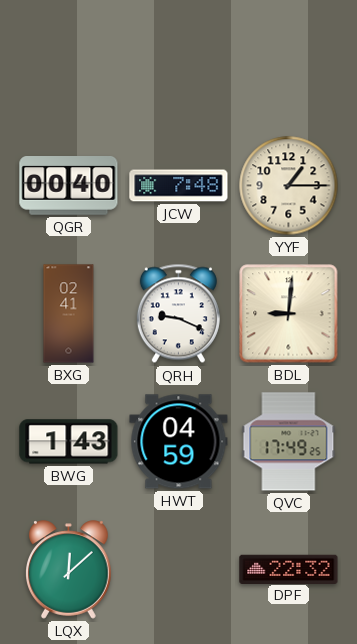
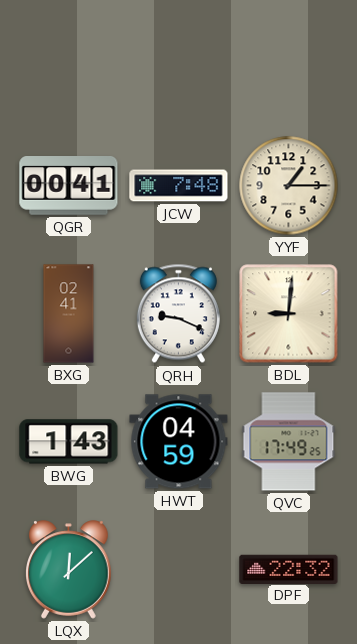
QGR: 00:40 -> 00:41
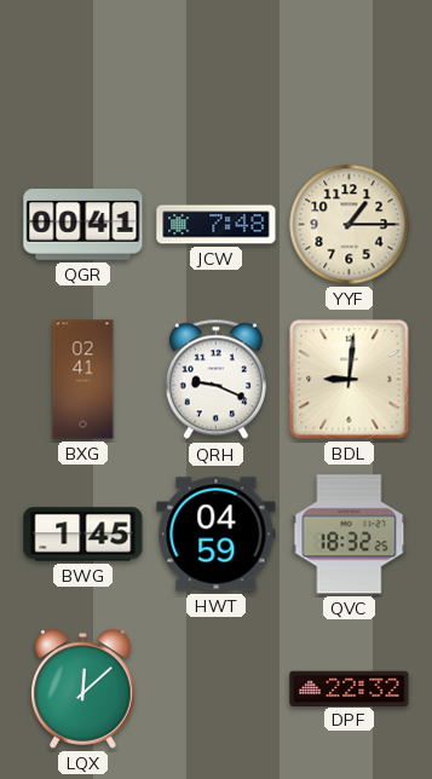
BWG: 1:43 -> 1:45
QVC: 17:49 -> 18:32
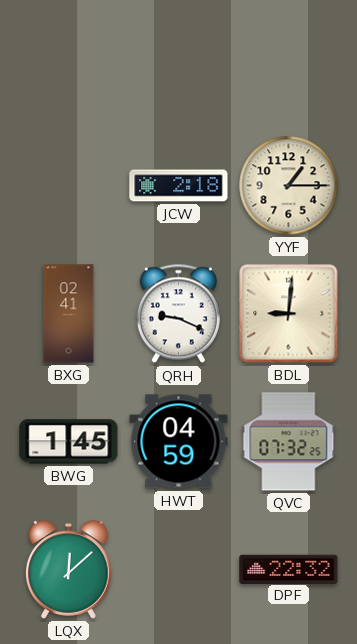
QGR: 00:41 -> none
JCW: 7:48 -> 2:18
QVC: 18:32 -> 07:32
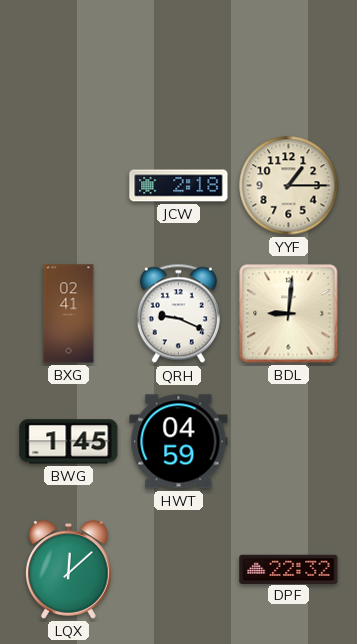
QVC: 07:32 -> none
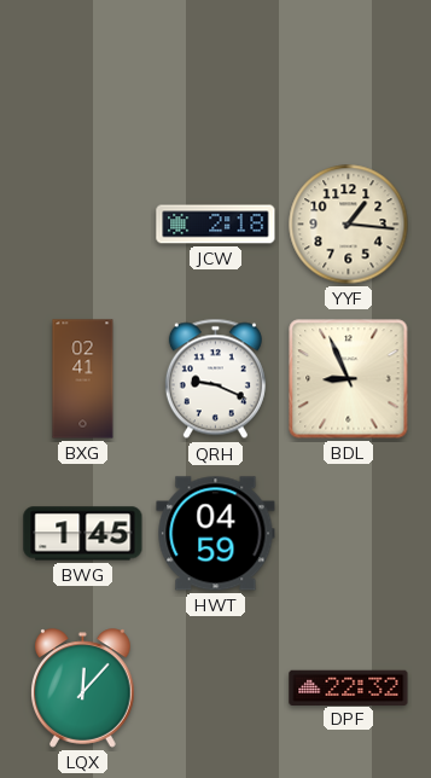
YYF: 1:15 -> 1:16
BDL: 9:01 -> 8:56
LQX: 12:08 -> 12:07
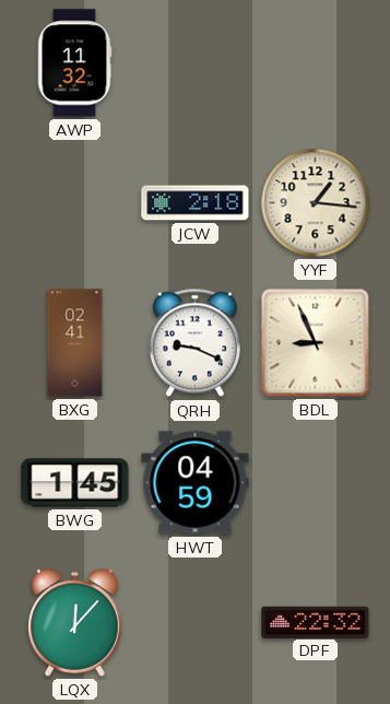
AWP: none -> 11:32
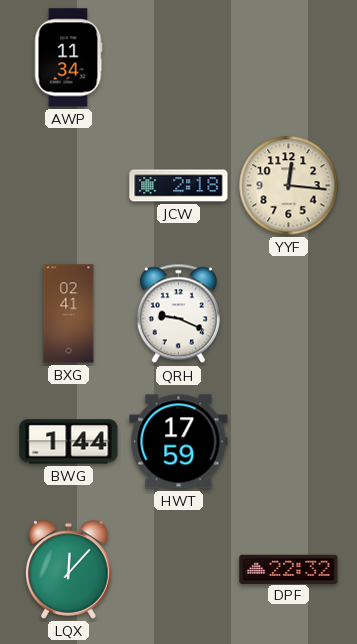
AWP: 11:32 -> 11:34
YYF: 1:16 -> 12:16
BDL: 8:56 -> none
BWG: 1:45 -> 1:44
HWT: 04:59 -> 17:59
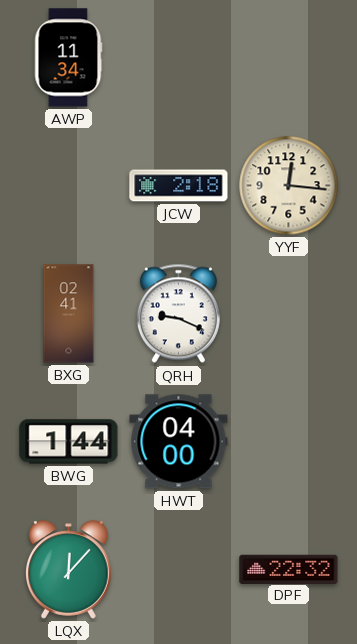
HWT: 17:59 -> 04:00
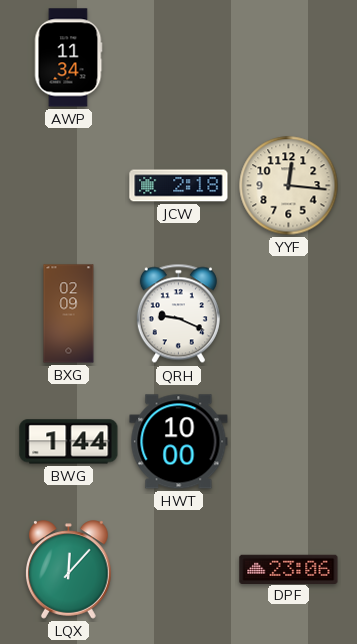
BXG: 02:41 -> 02:09
HWT: 04:00 -> 10:00
DPF: 22:32 -> 23:06
